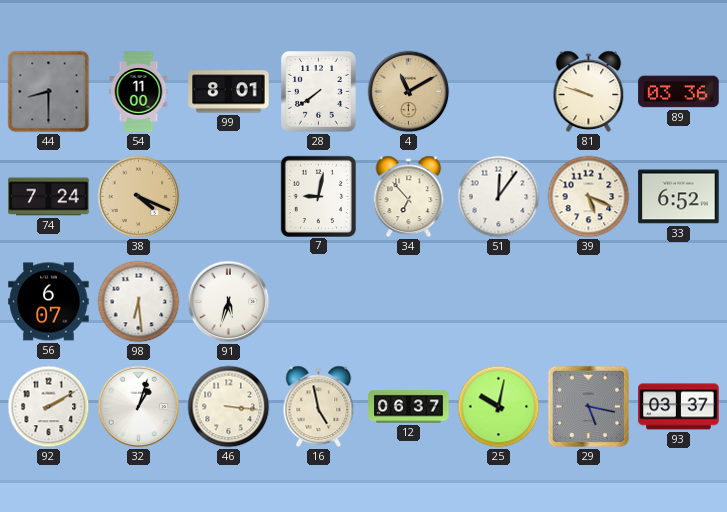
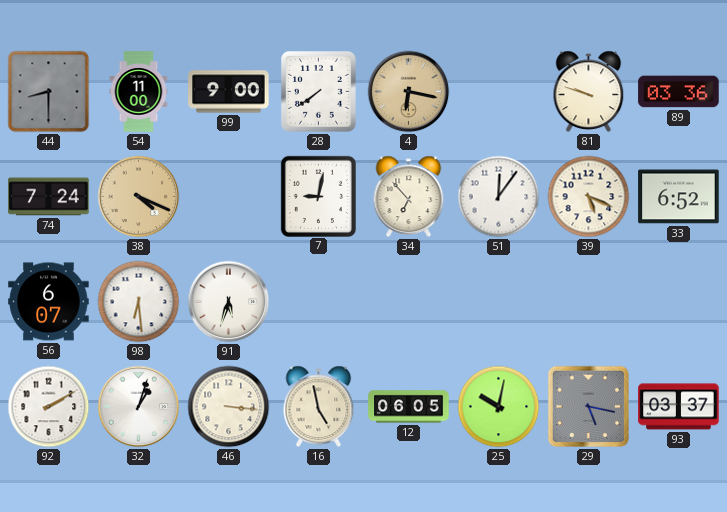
99: 8:01 -> 9:00
4: 11:10 -> 6:17
12: 06:37 -> 06:05
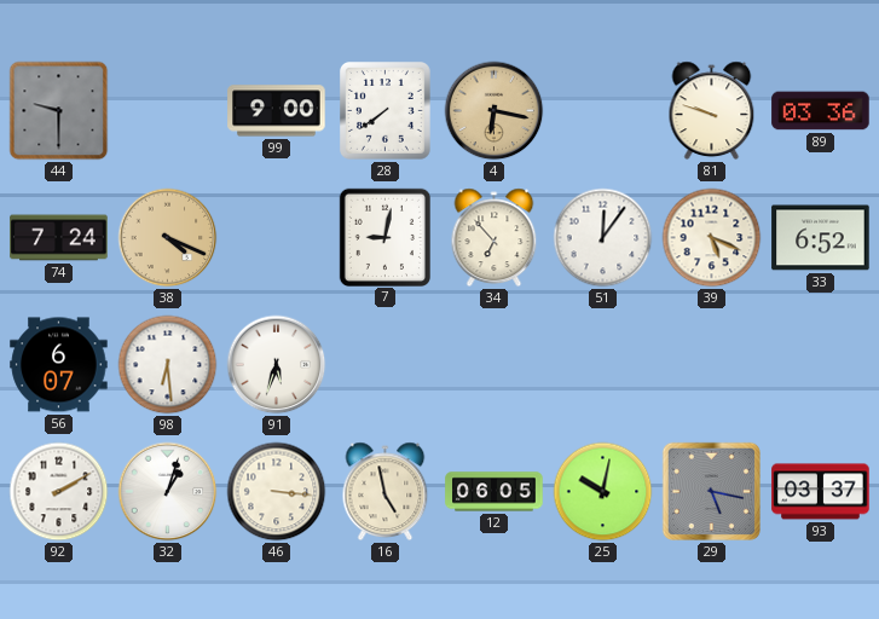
44: 8:30 -> 9:30
54: 11:00 -> none
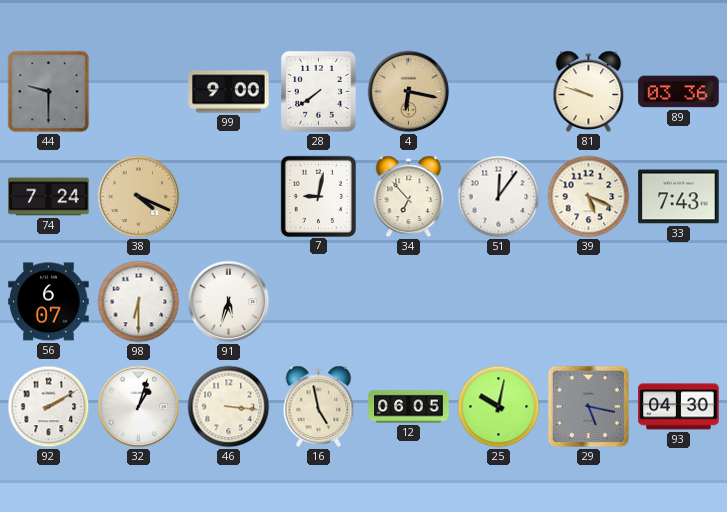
33: 6:52 -> 7:43
98: 6:29 -> 6:30
93: 03:37 -> 04:30
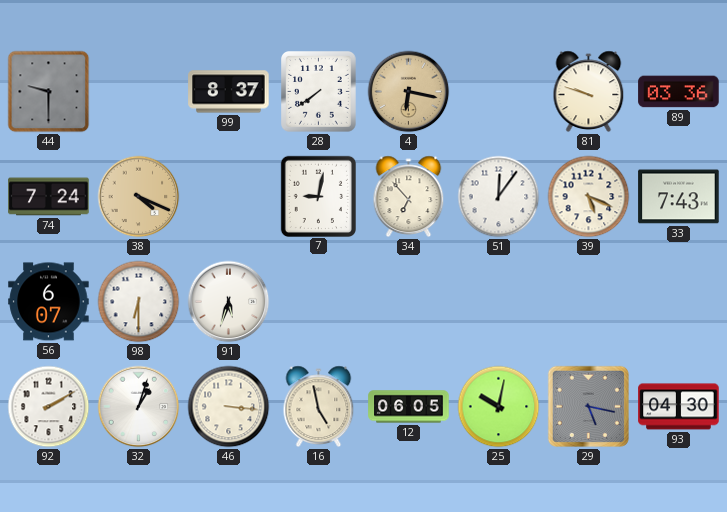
99: 9:00 -> 8:37
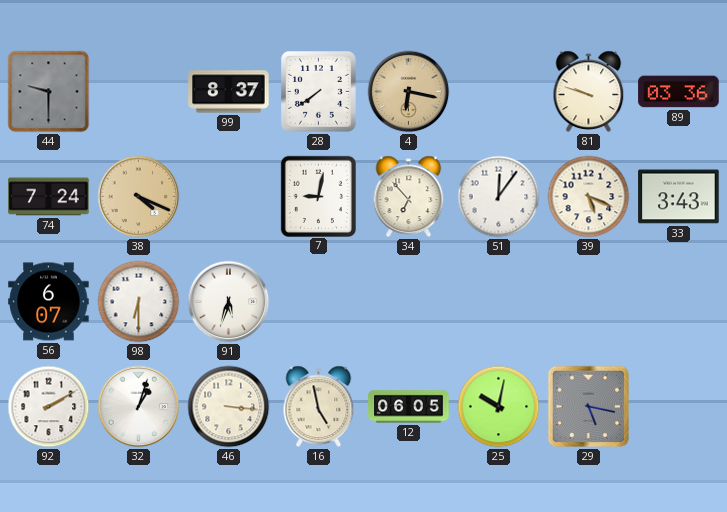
33: 7:43 -> 3:43
93: 04:30 -> none
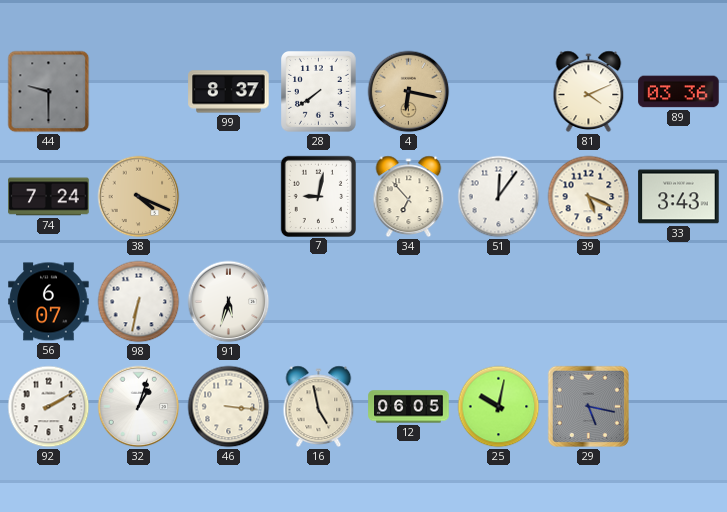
81: 9:48 -> 4:11
98: 6:30 -> 6:32
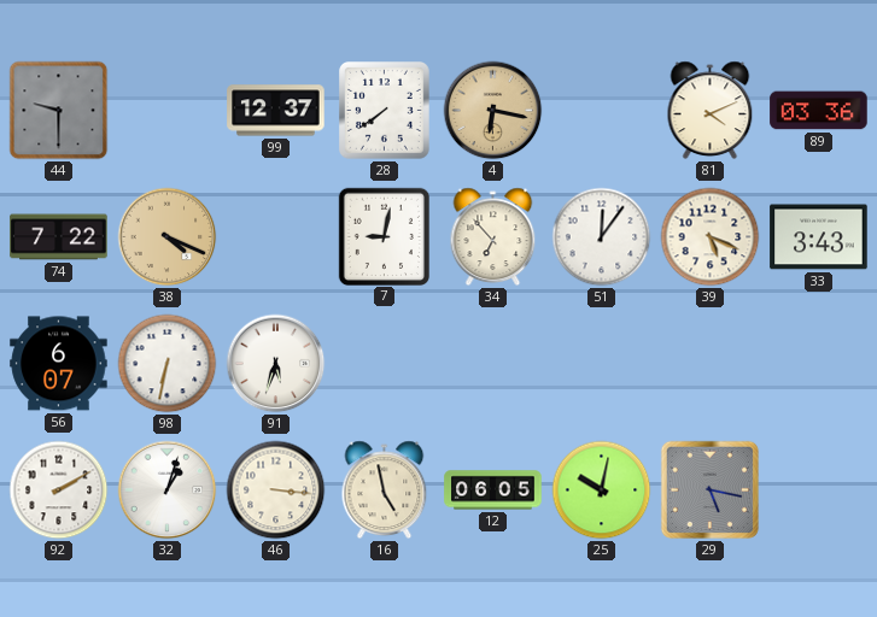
99: 8:37 -> 12:37
74: 7:24 -> 7:22
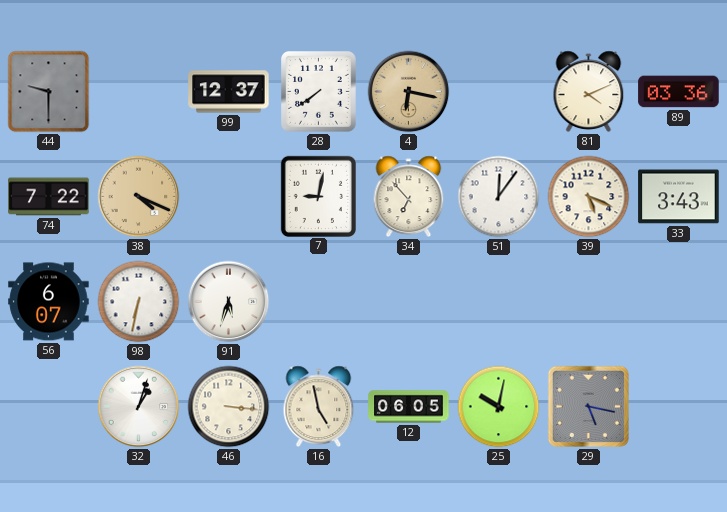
92: 2:10 -> none
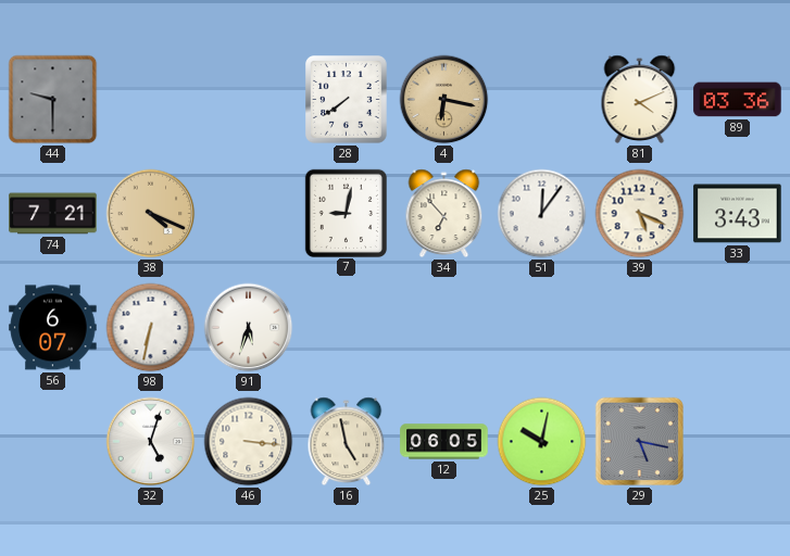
99: 12:37 -> none
74: 7:22 -> 7:21
32: 1:03 -> 5:03
